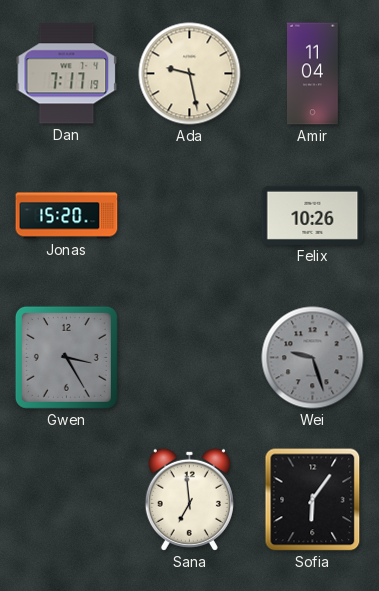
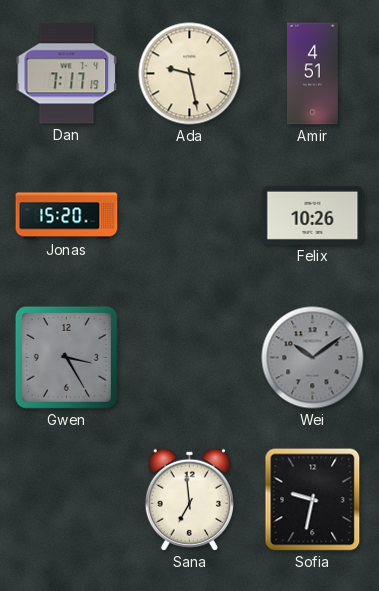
Amir: 11:04 -> 4:51
Wei: 9:27 -> 10:09
Sofia: 6:06 -> 9:32
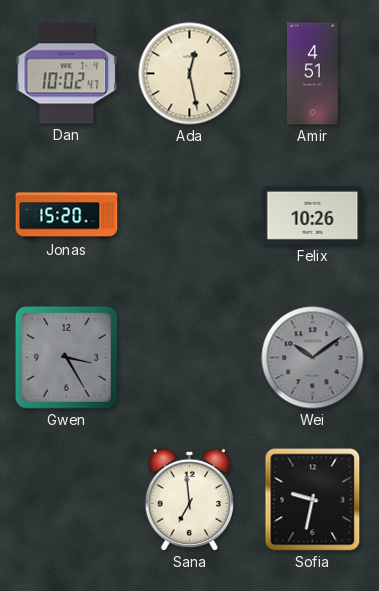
Dan: 7:17 -> 10:02
Ada: 9:28 -> 12:28
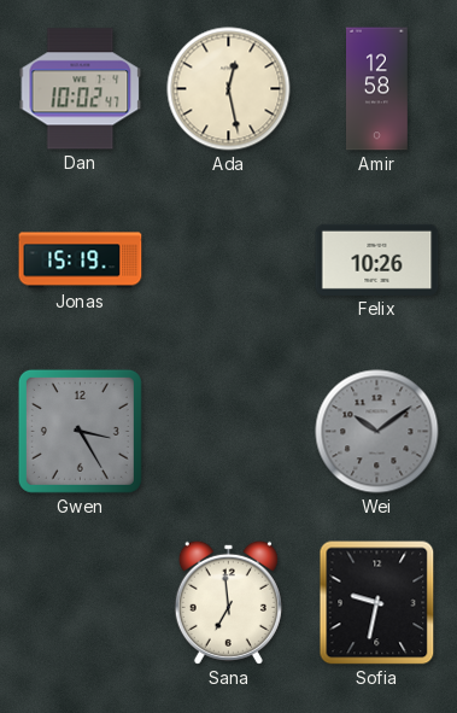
Amir: 4:51 -> 12:58
Jonas: 15:20 -> 15:19
